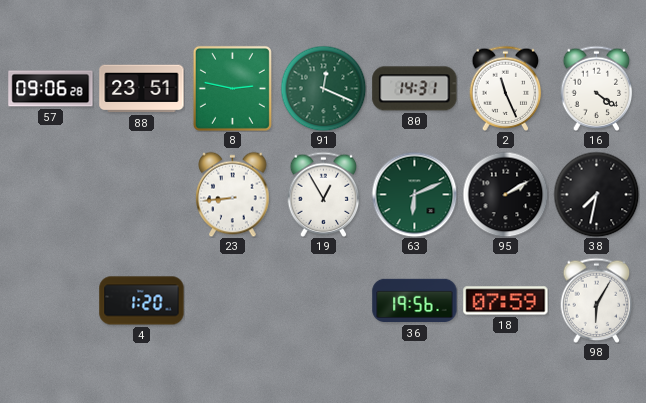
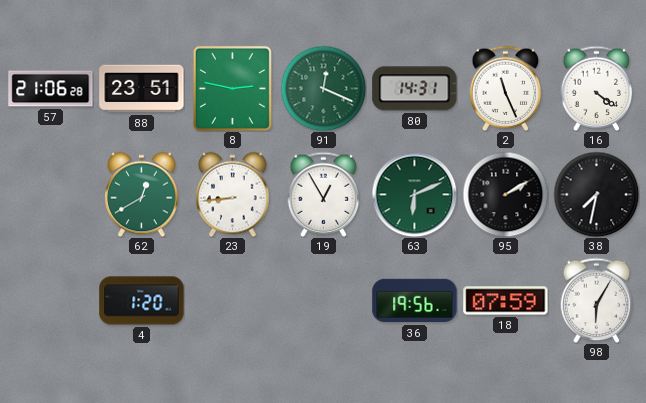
57: 09:06 -> 21:06
62: none -> 12:40
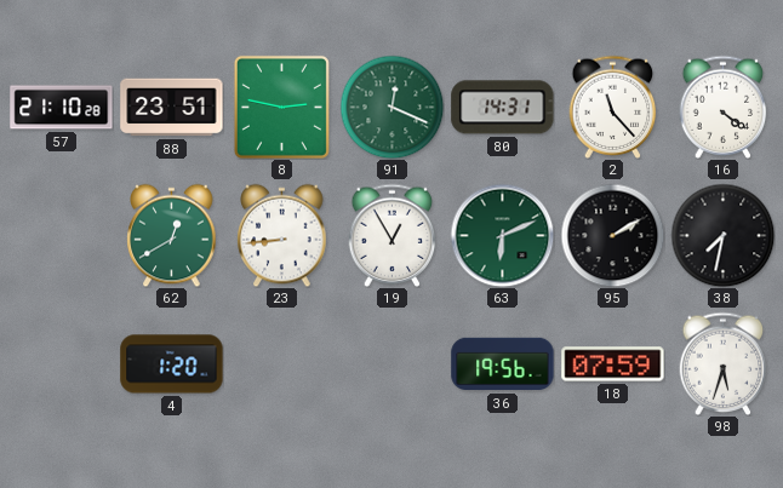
57: 21:06 -> 21:10
2: 11:26 -> 11:23
98: 6:05 -> 5:33
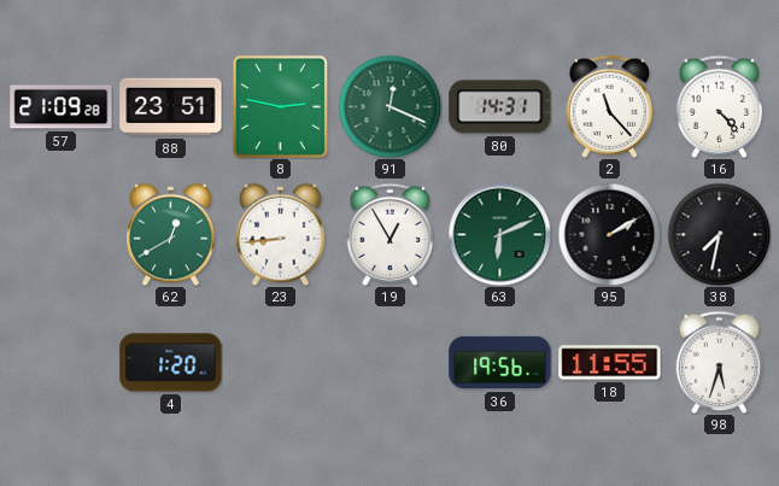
57: 21:10 -> 21:09
16: 4:21 -> 4:23
18: 07:59 -> 11:55
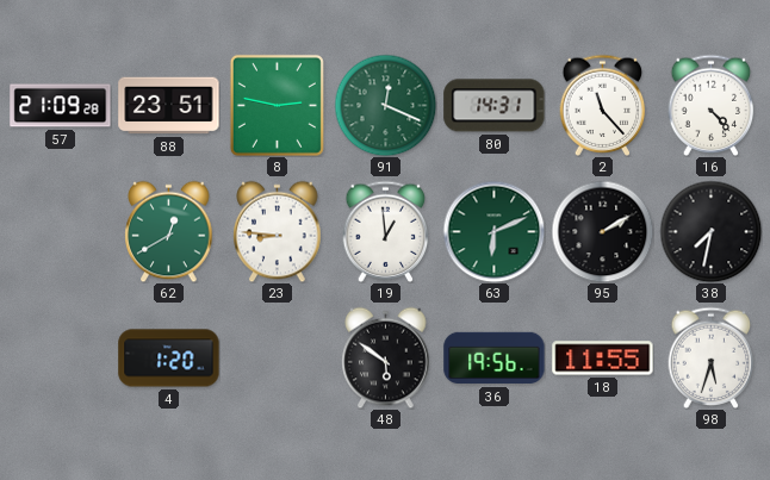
23: 8:44 -> 8:46
19: 12:55 -> 12:59
48: none -> 5:51
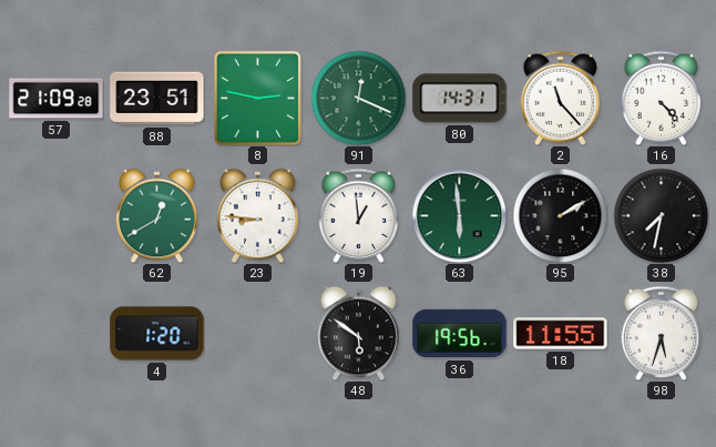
63: 6:11 -> 5:59
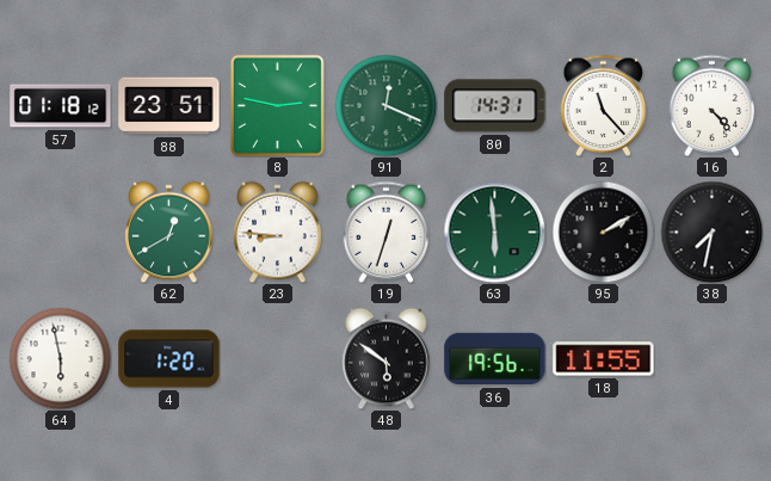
57: 21:09 -> 01:18
19: 12:59 -> 12:33
64: none -> 5:58
98: 5:33 -> none
